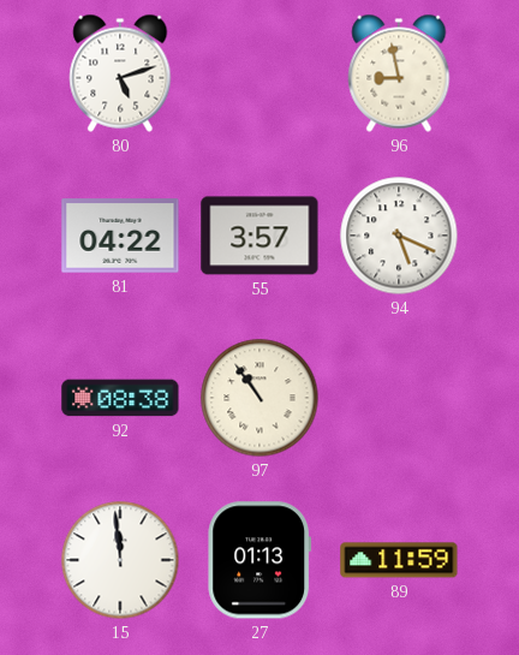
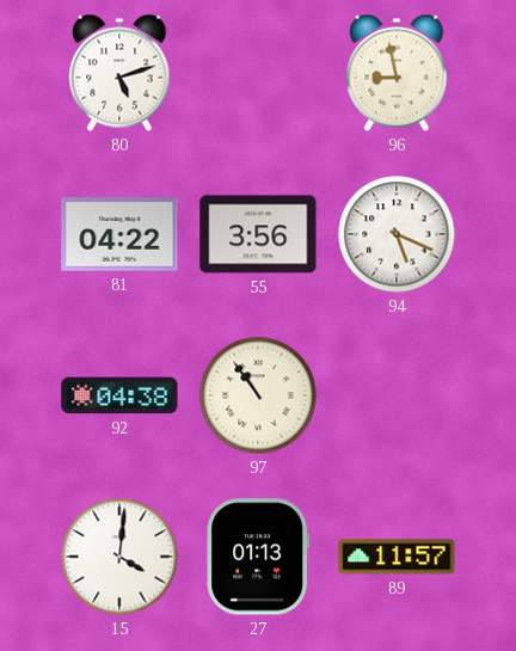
55: 3:57 -> 3:56
92: 08:38 -> 04:38
15: 11:59 -> 4:01
89: 11:59 -> 11:57
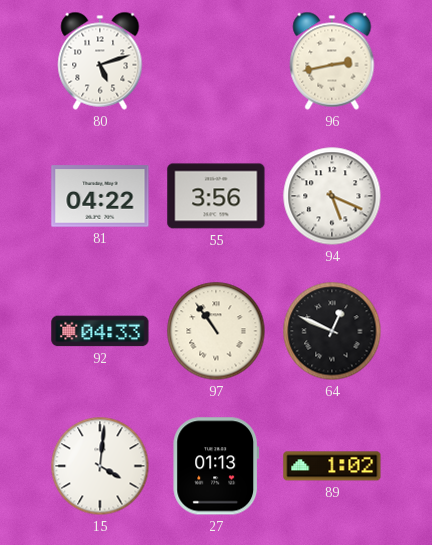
96: 8:58 -> 2:43
92: 04:38 -> 04:33
64: none -> 12:49
89: 11:57 -> 1:02
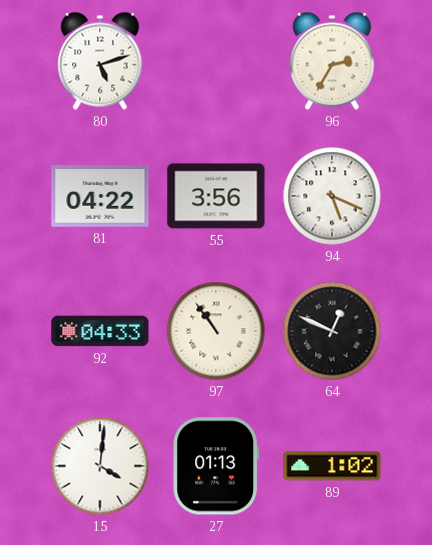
96: 2:43 -> 2:35
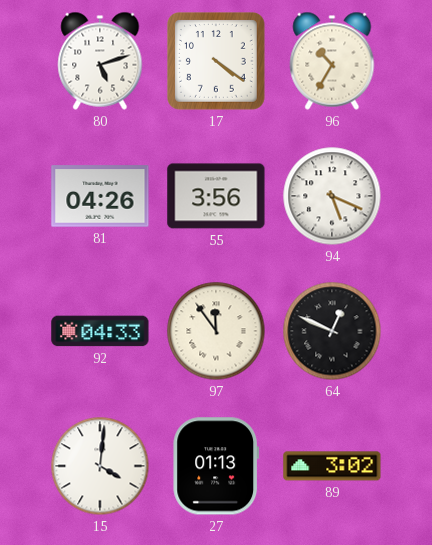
17: none -> 4:21
96: 2:35 -> 10:35
81: 04:22 -> 04:26
97: 10:54 -> 11:54
89: 1:02 -> 3:02
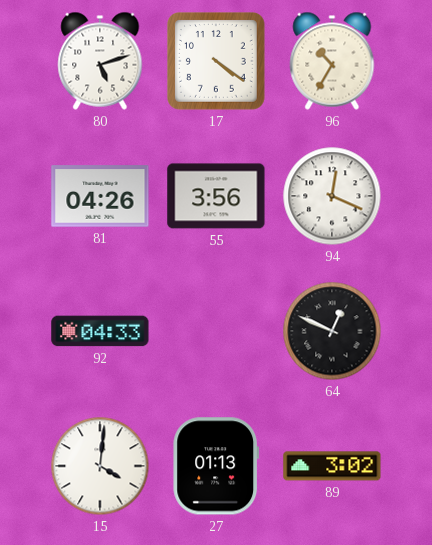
94: 5:19 -> 12:19
97: 11:54 -> none
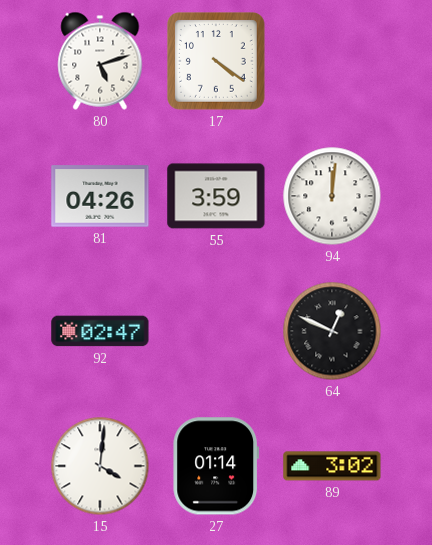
96: 10:35 -> none
55: 3:56 -> 3:59
94: 12:19 -> 12:01
92: 04:33 -> 02:47
27: 01:13 -> 01:14
